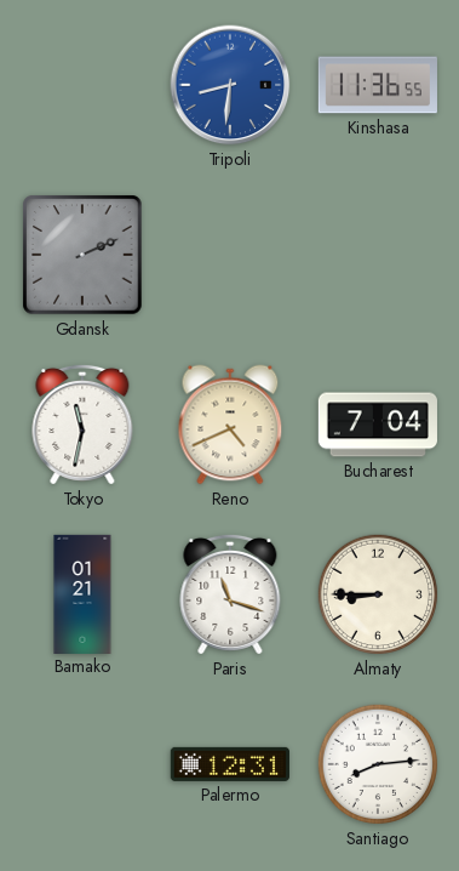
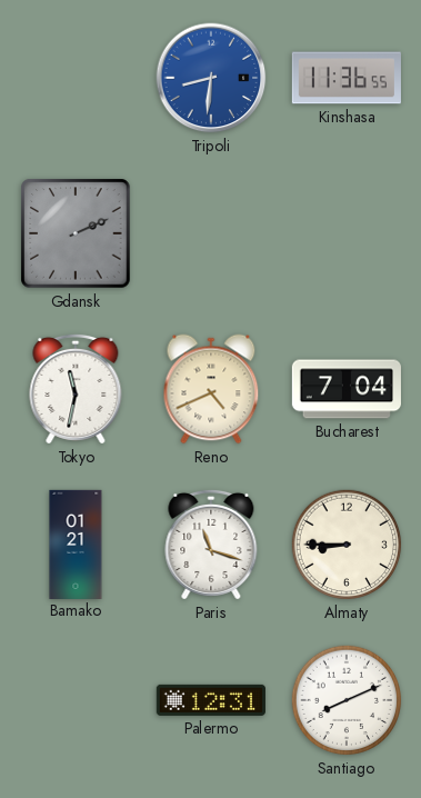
Santiago: 8:14 -> 8:11
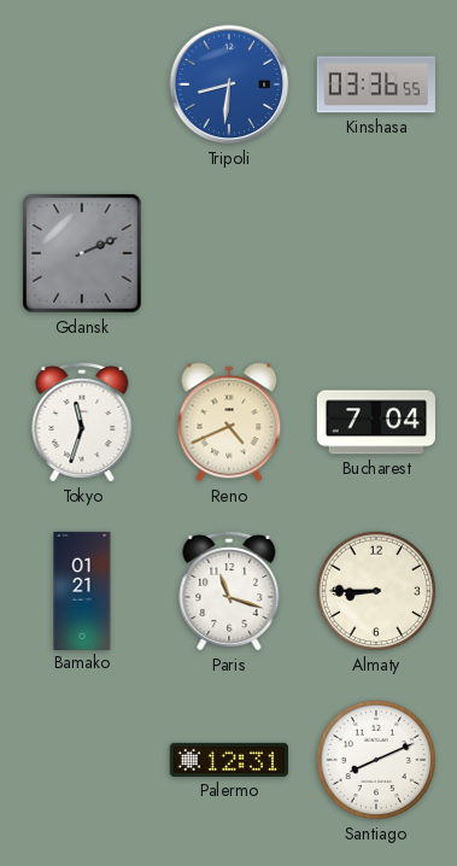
Kinshasa: 11:36 -> 03:36
Tokyo: 11:32 -> 11:33
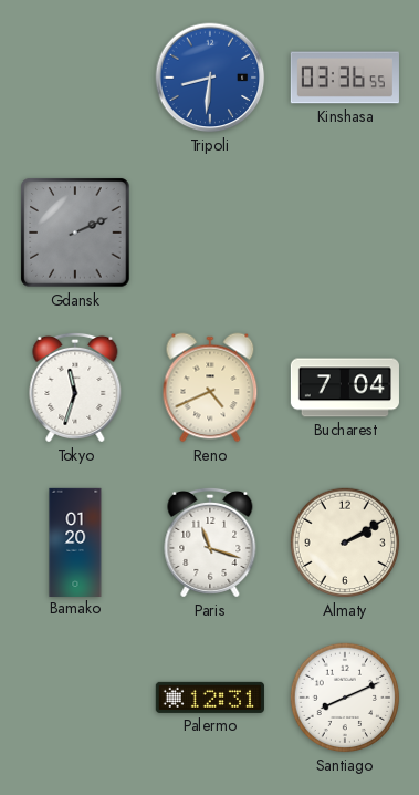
Bamako: 01:21 -> 01:20
Almaty: 8:45 -> 2:10
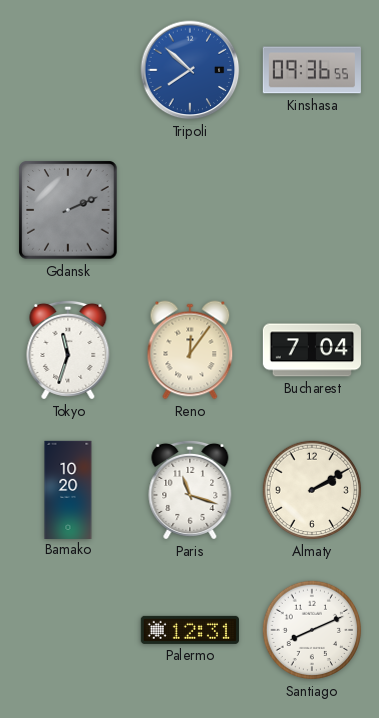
Tripoli: 8:31 -> 7:52
Kinshasa: 03:36 -> 09:36
Reno: 4:41 -> 12:06
Bamako: 01:20 -> 10:20
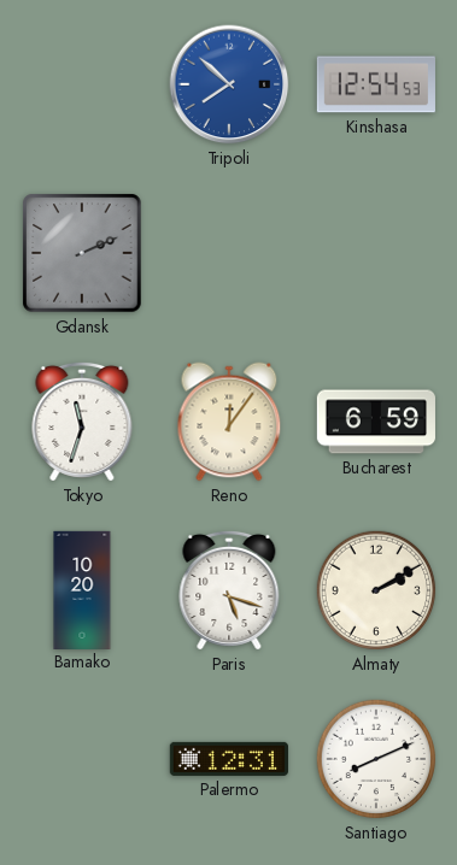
Kinshasa: 09:36 -> 12:54
Bucharest: 7:04 -> 6:59
Paris: 11:18 -> 5:18
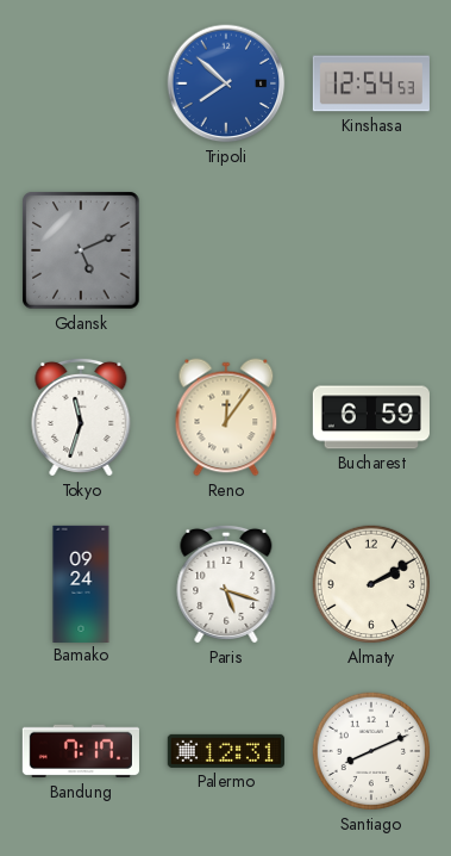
Gdansk: 2:11 -> 5:11
Bamako: 10:20 -> 09:24
Bandung: none -> 7:17
